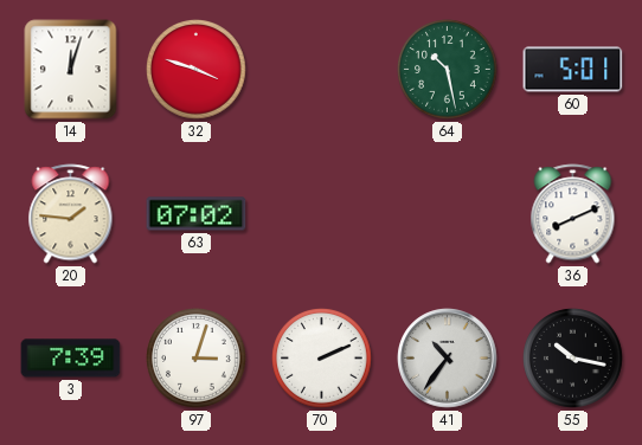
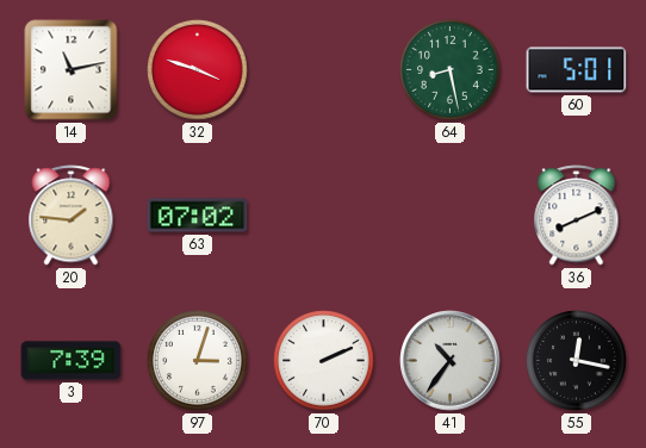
14: 12:03 -> 11:13
64: 10:28 -> 8:28
55: 10:17 -> 12:17
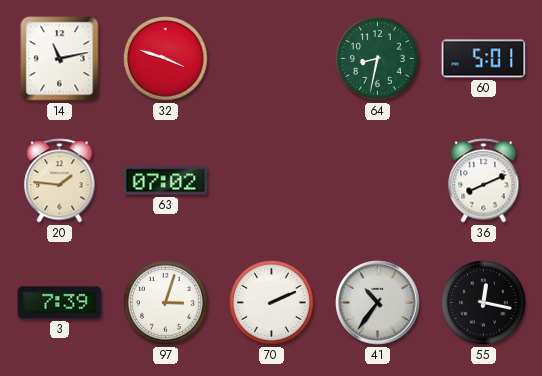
64: 8:28 -> 8:32
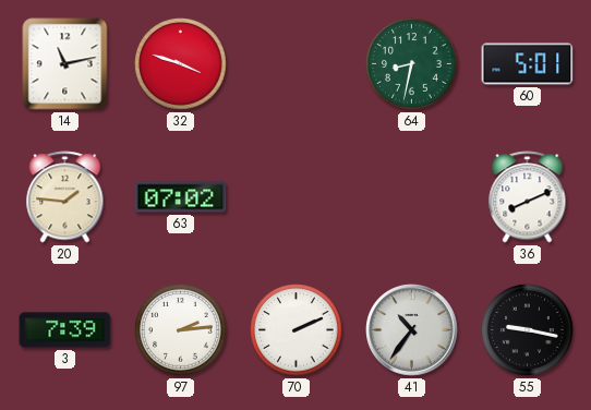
97: 3:03 -> 2:14
55: 12:17 -> 9:17
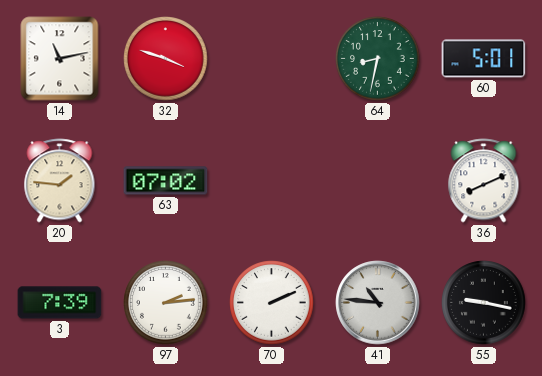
41: 10:36 -> 10:46
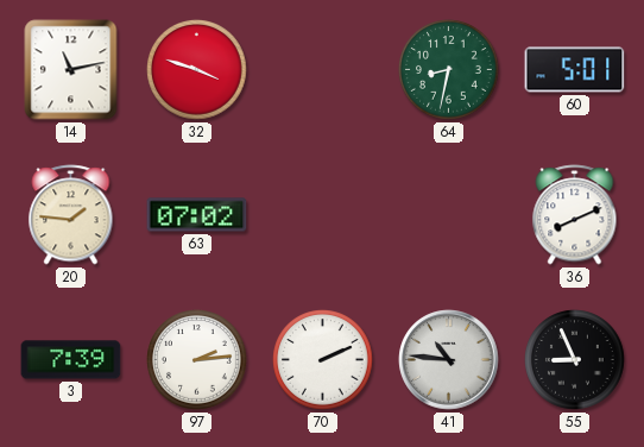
55: 9:17 -> 8:56
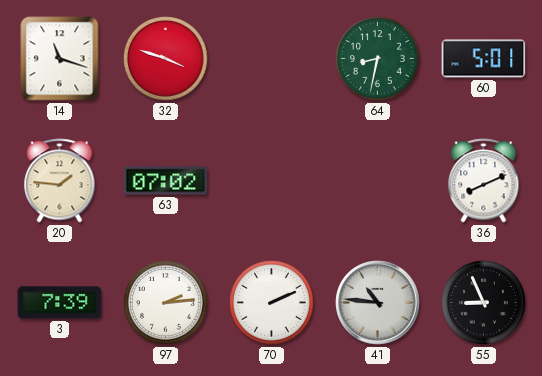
14: 11:13 -> 11:18
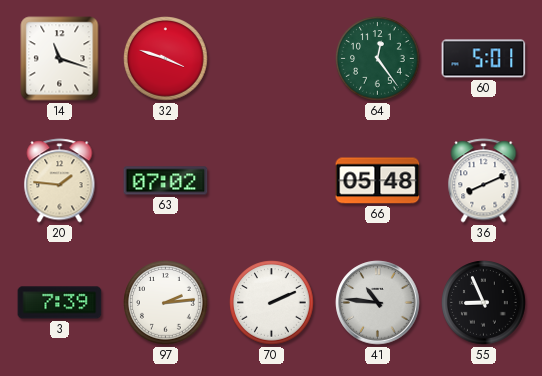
64: 8:32 -> 12:24
66: none -> 05:48
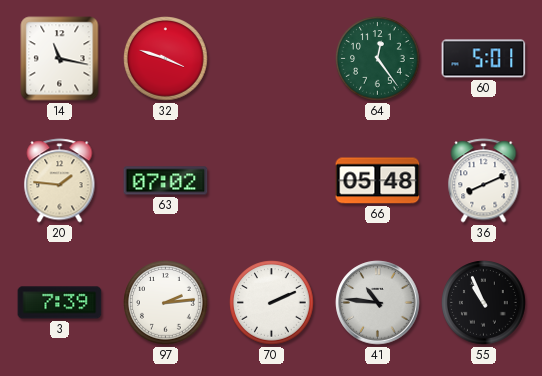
14: 11:18 -> 11:17
55: 8:56 -> 10:56
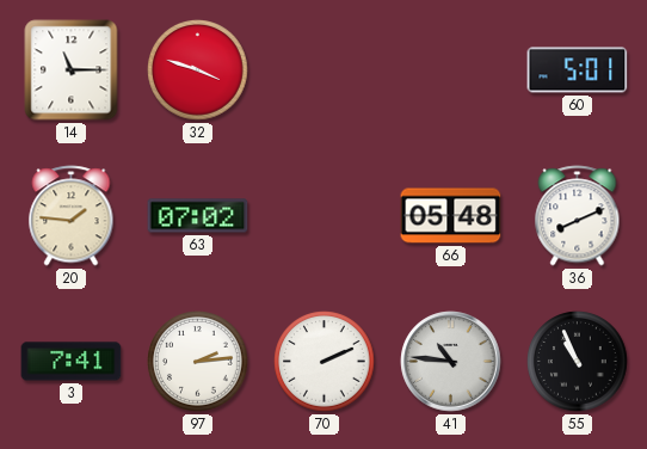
14: 11:17 -> 11:15
64: 12:24 -> none
3: 7:39 -> 7:41
